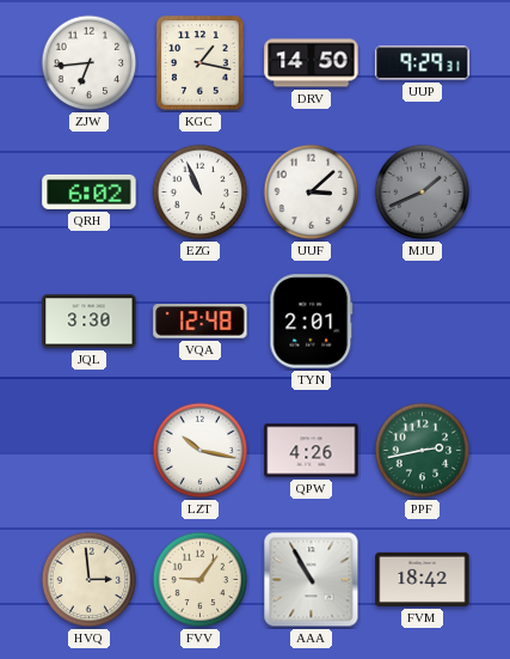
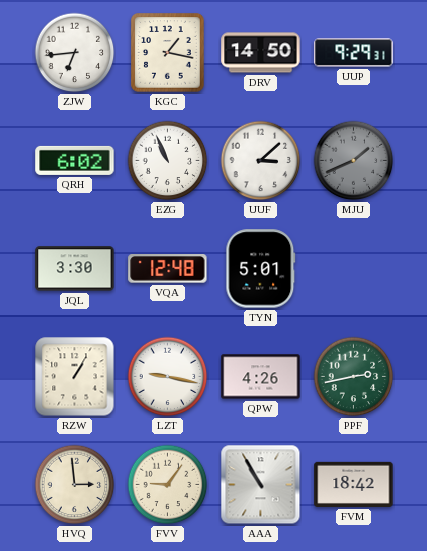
TYN: 2:01 -> 5:01
RZW: none -> 1:05
LZT: 10:17 -> 9:17
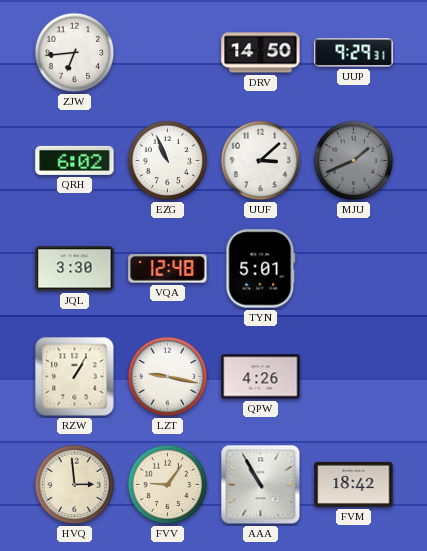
KGC: 1:17 -> none
PPF: 2:43 -> none
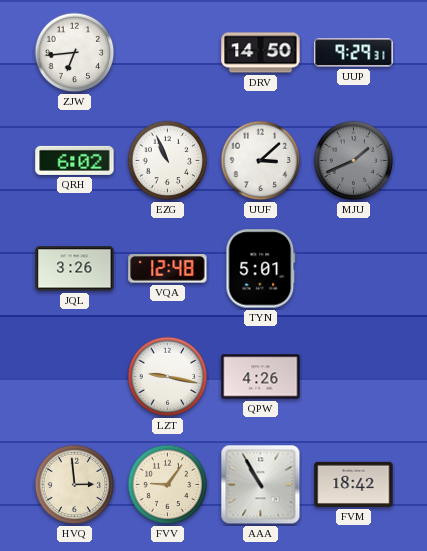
JQL: 3:30 -> 3:26
RZW: 1:05 -> none
